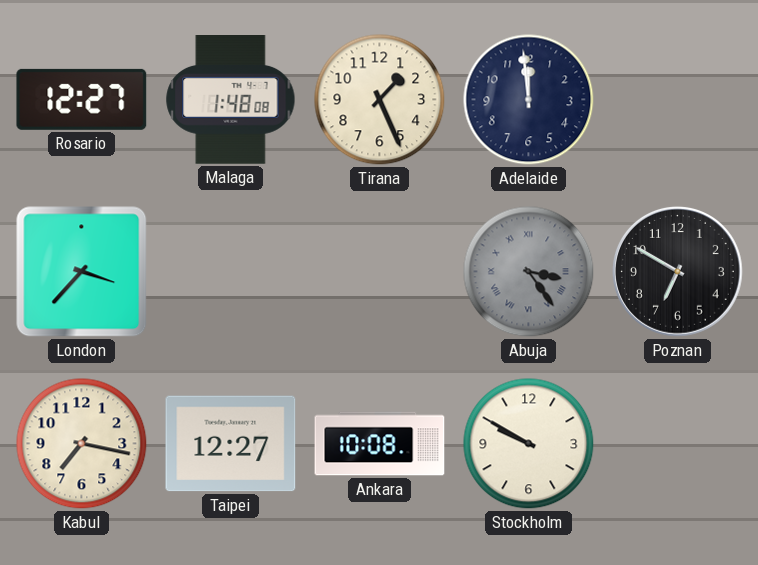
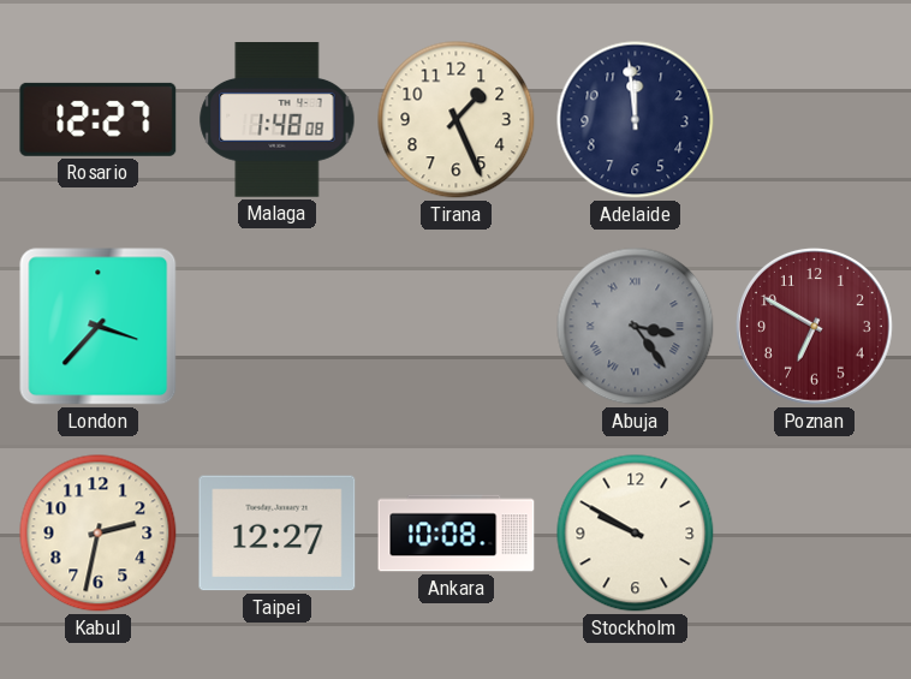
Poznan dial: black -> burgundy
Kabul: 7:17 -> 2:32
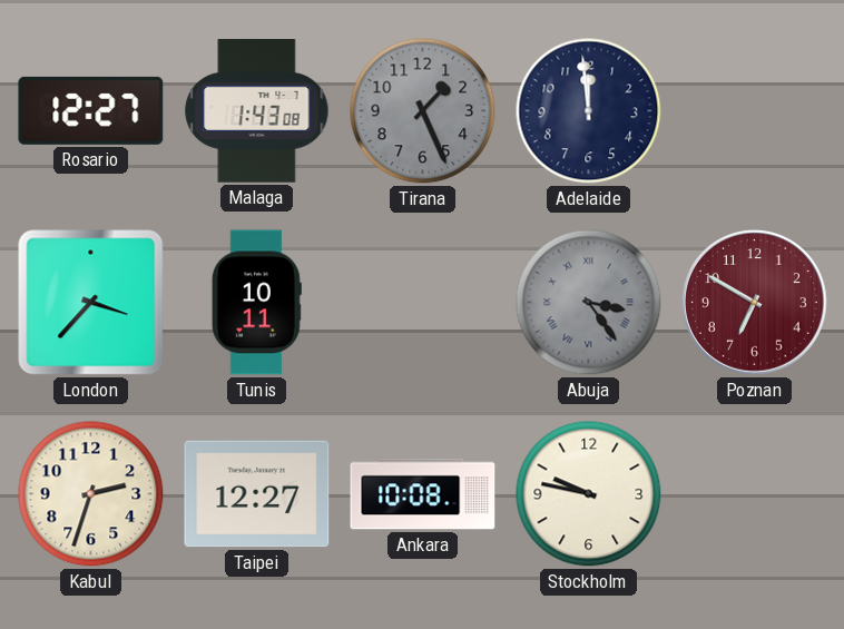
Malaga: 1:48 -> 1:43
Tirana dial: cream -> grey
Tunis: none -> 10:11
Kabul: 2:32 -> 2:33
Stockholm: 9:50 -> 9:47
